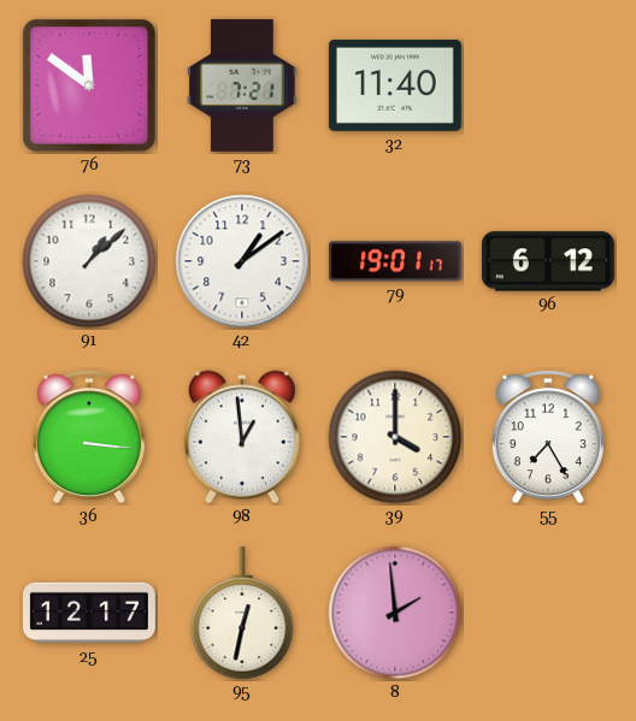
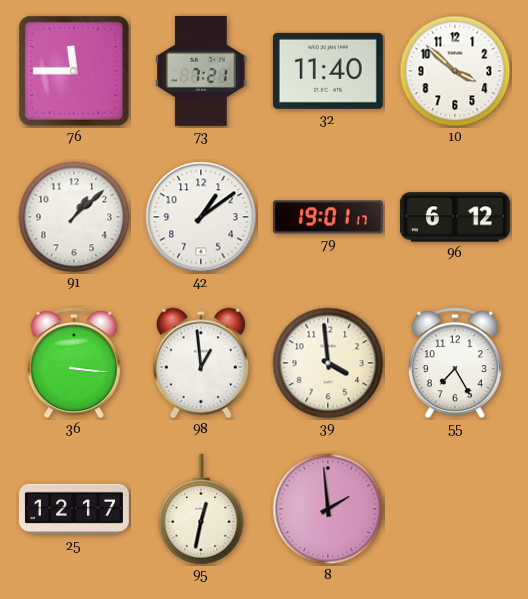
76: 11:51 -> 11:45
10: none -> 3:52
39: 4:00 -> 3:59
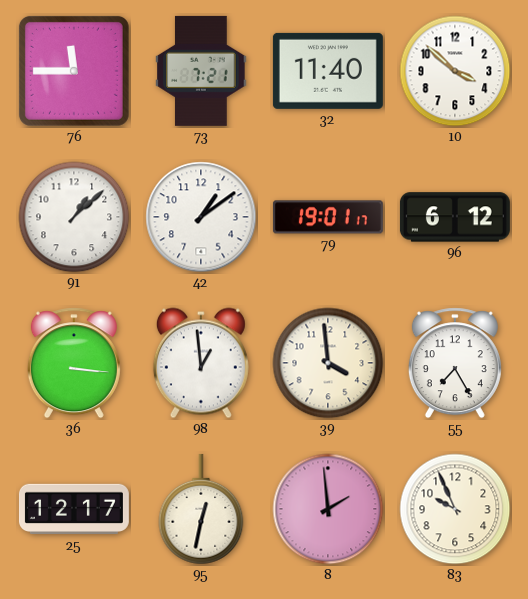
83: none -> 9:56
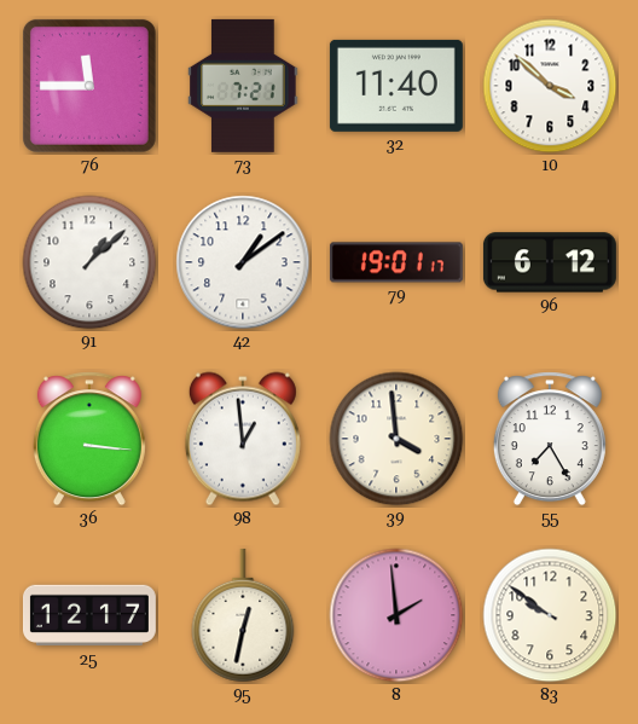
83: 9:56 -> 9:51
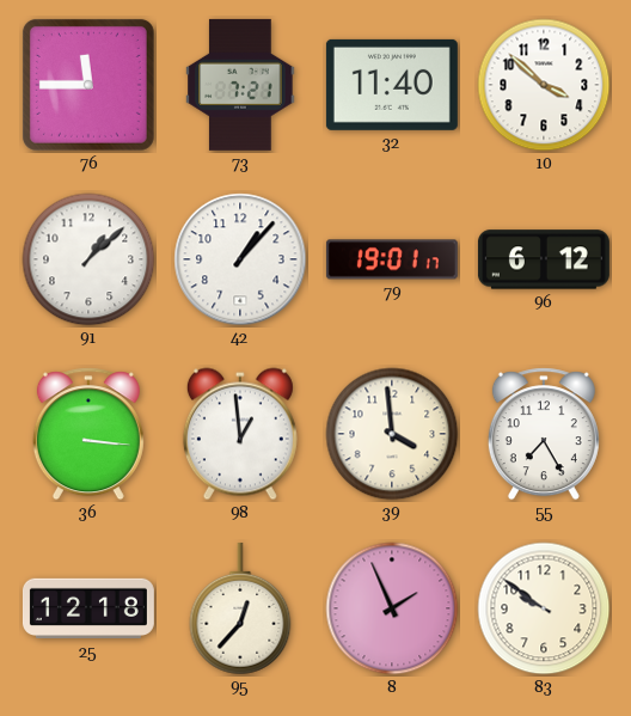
42: 1:09 -> 1:07
25: 12:17 -> 12:18
95: 12:32 -> 12:37
8: 1:59 -> 1:56
